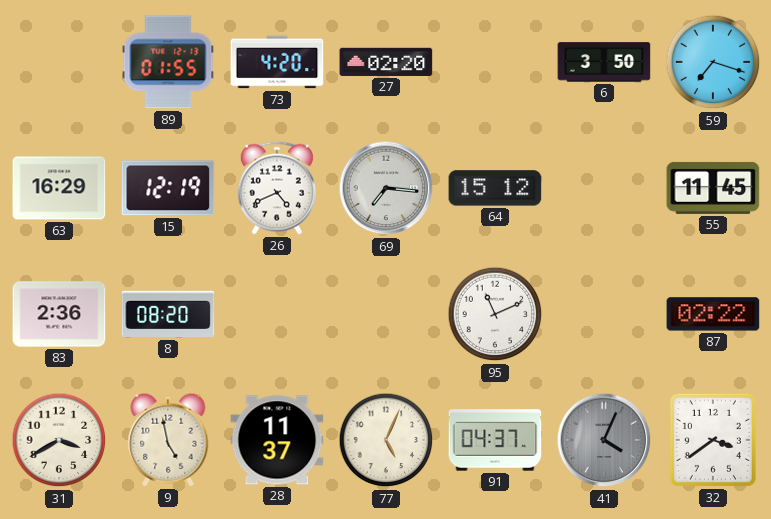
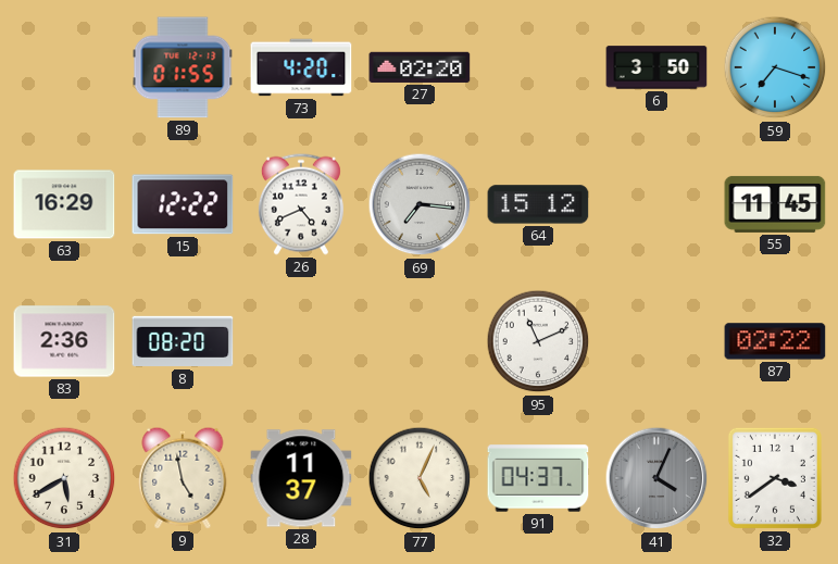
15: 12:19 -> 12:22
31: 3:40 -> 5:40
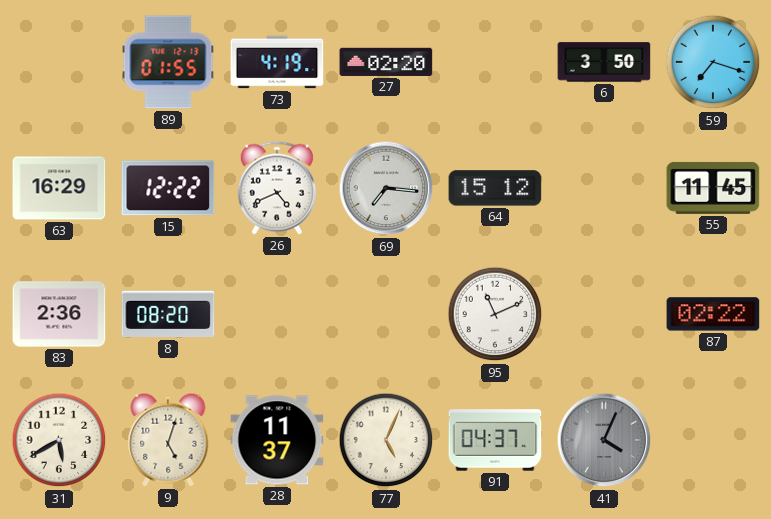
73: 4:20 -> 4:19
9: 4:58 -> 5:03
32: 3:39 -> none
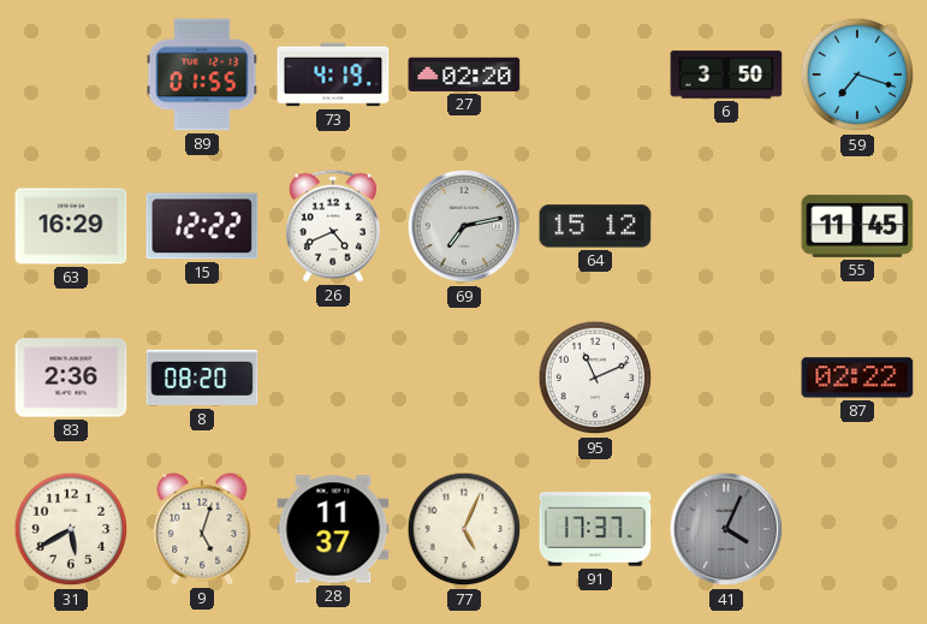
69: 7:16 -> 7:13
91: 04:37 -> 17:37
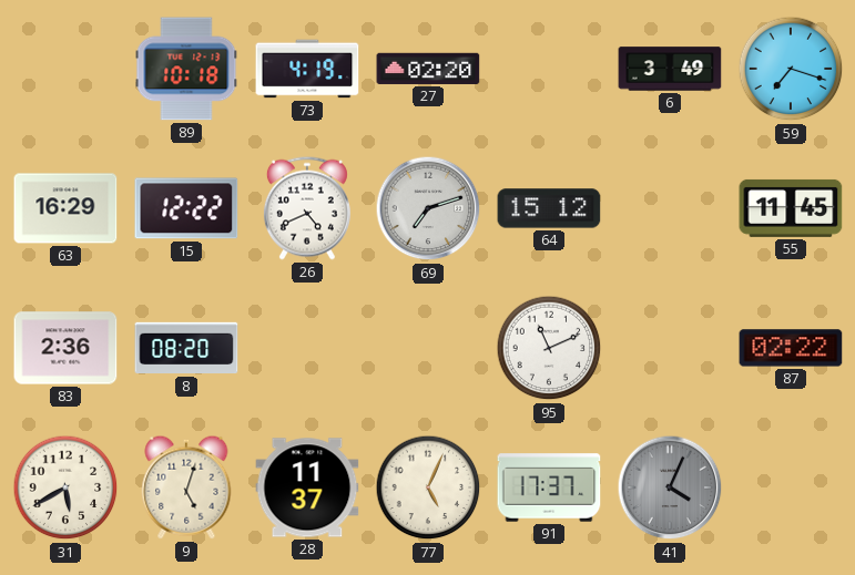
89: 01:55 -> 10:18
6: 3:50 -> 3:49
69: 7:13 -> 7:12
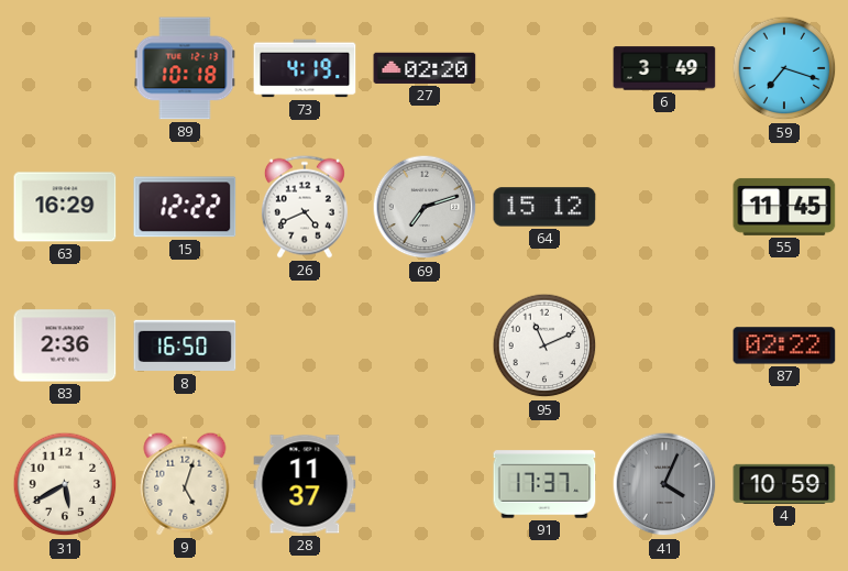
8: 08:20 -> 16:50
77: 5:04 -> none
4: none -> 10:59
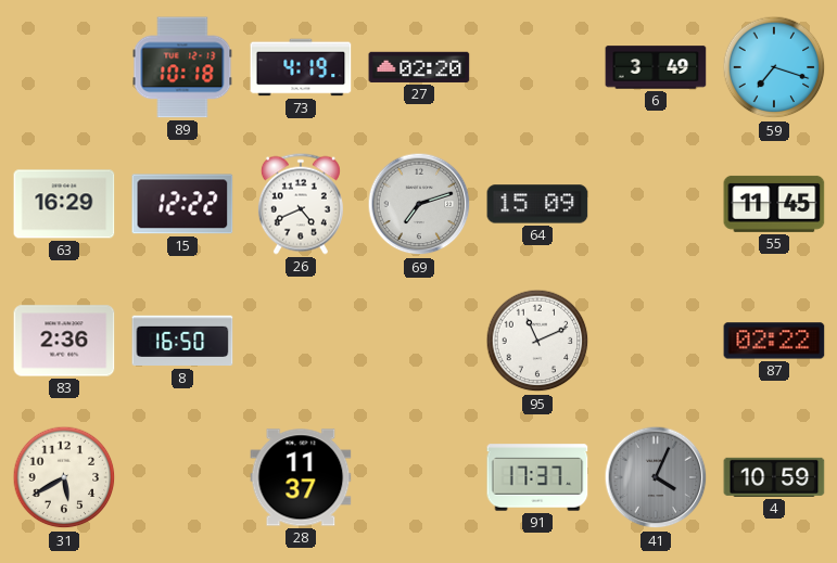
64: 15:12 -> 15:09
9: 5:03 -> none
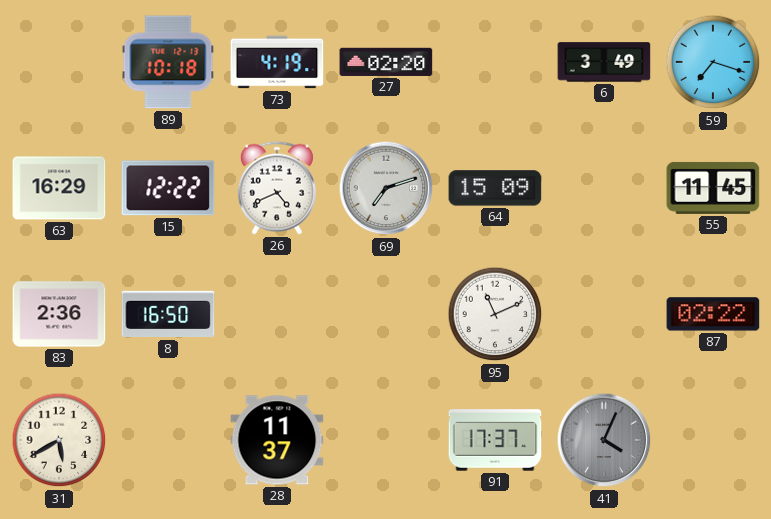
4: 10:59 -> none
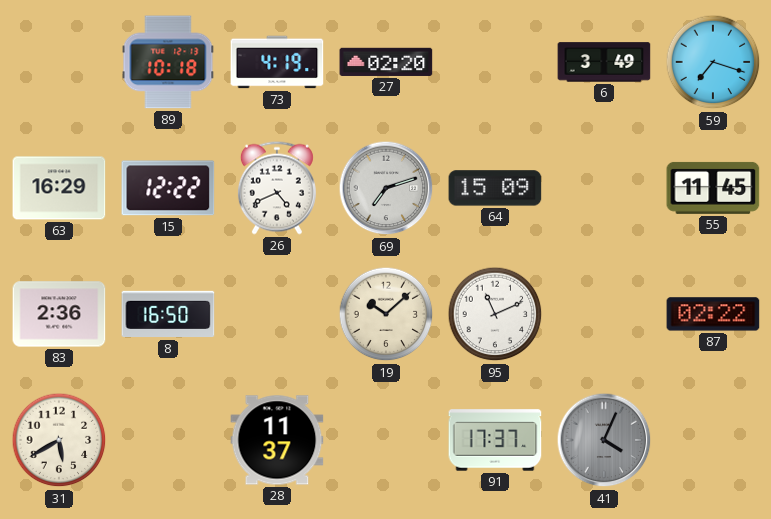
19: none -> 10:08
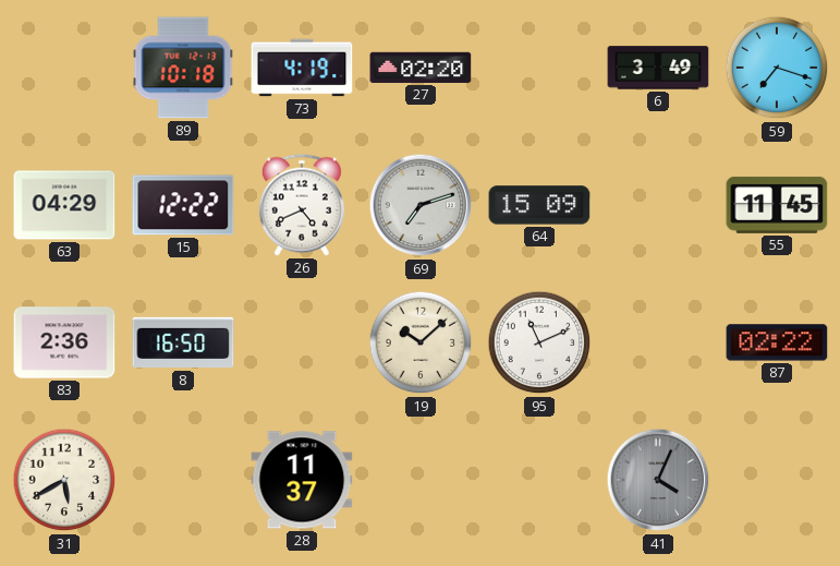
63: 16:29 -> 04:29
91: 17:37 -> none
